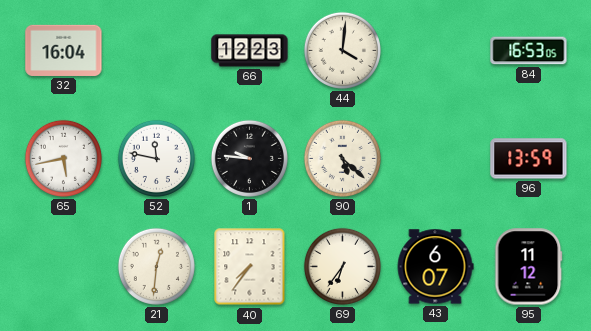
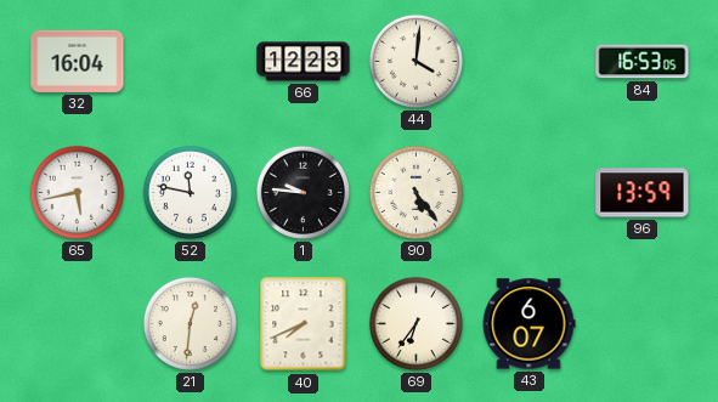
90: 5:22 -> 5:24
40: 7:36 -> 7:41
95: 11:12 -> none
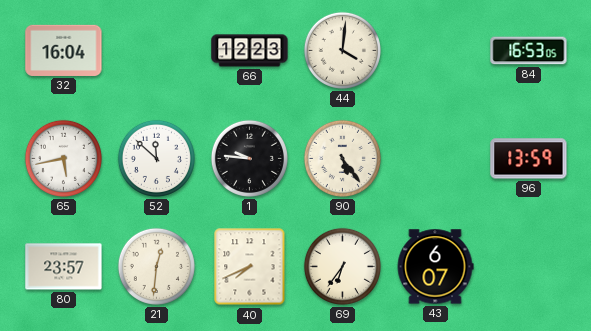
52: 11:47 -> 11:52
80: none -> 23:57
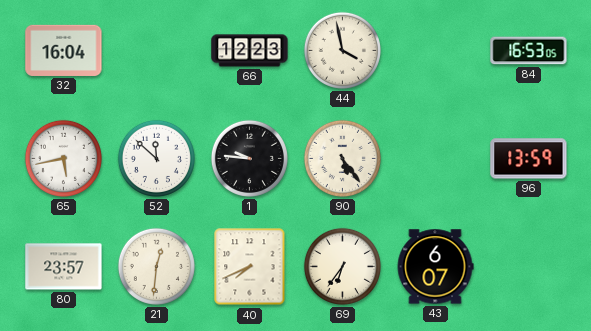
44: 4:01 -> 3:58
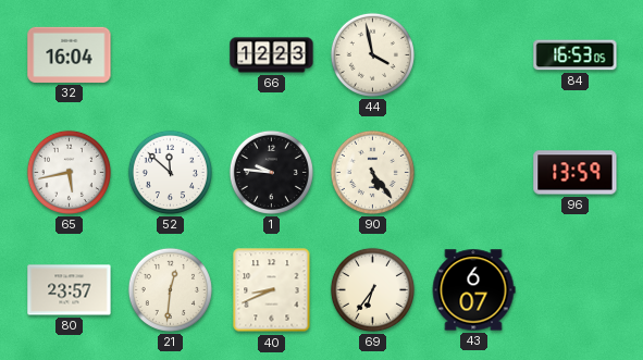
40: 7:41 -> 8:41
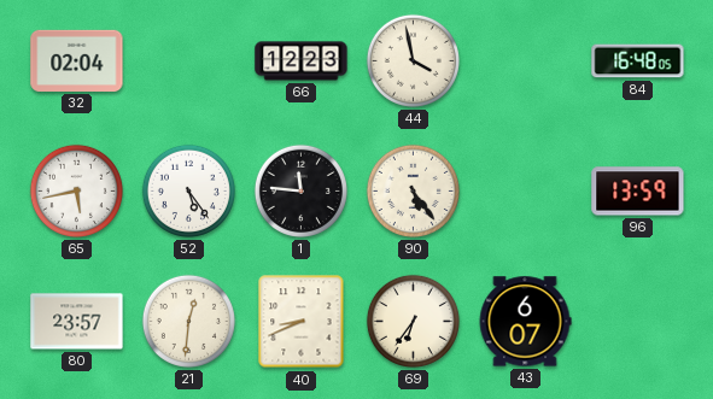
32: 16:04 -> 02:04
84: 16:53 -> 16:48
52: 11:52 -> 5:24
1: 9:46 -> 11:46
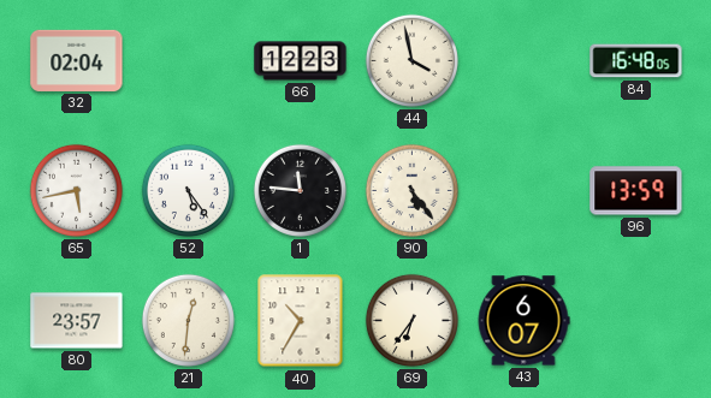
40: 8:41 -> 10:35
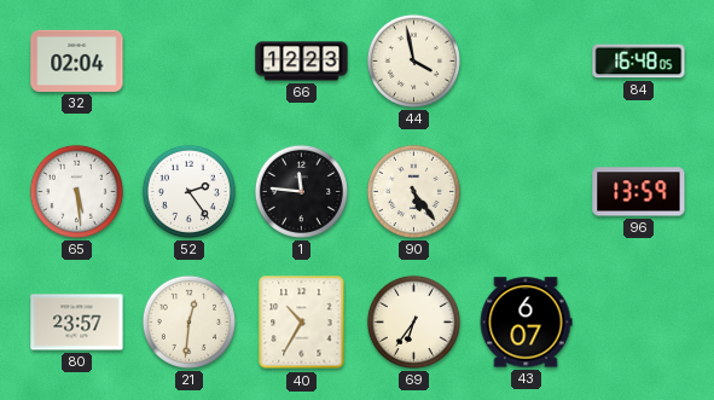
65: 5:43 -> 5:29
52: 5:24 -> 2:24
